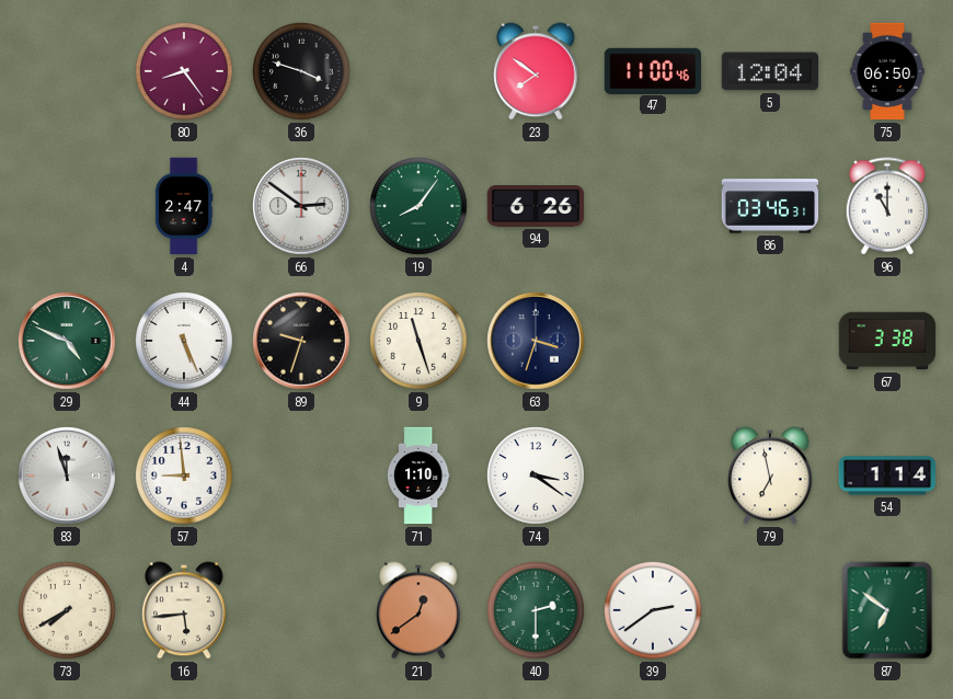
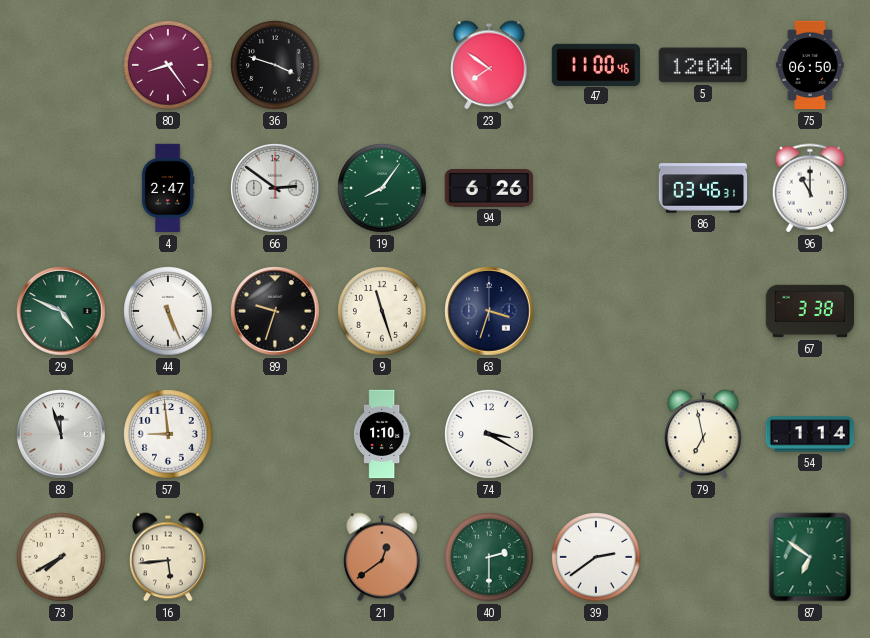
74: 3:21 -> 3:20
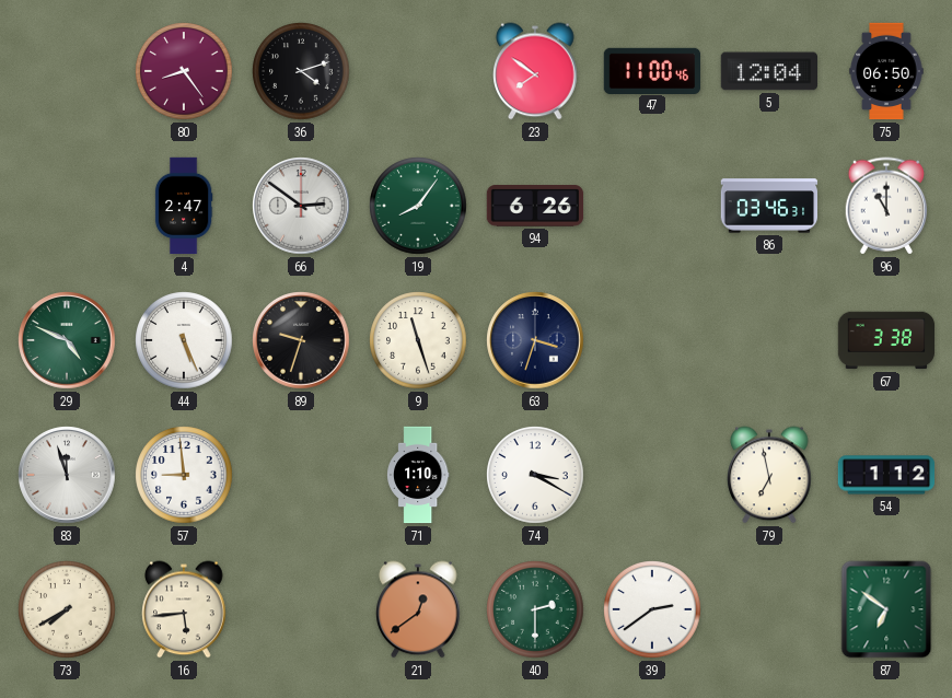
36: 3:48 -> 4:12
54: 1:14 -> 1:12
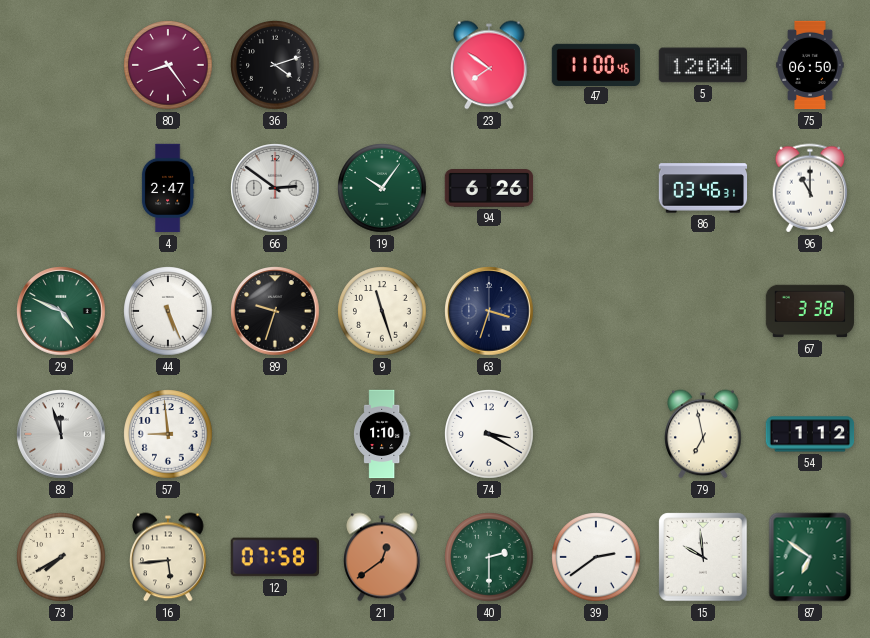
19: 8:06 -> 10:06
12: none -> 07:58
15: none -> 9:59
